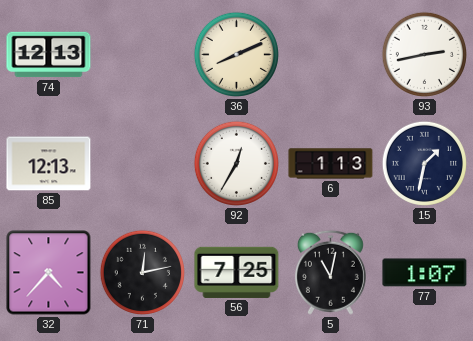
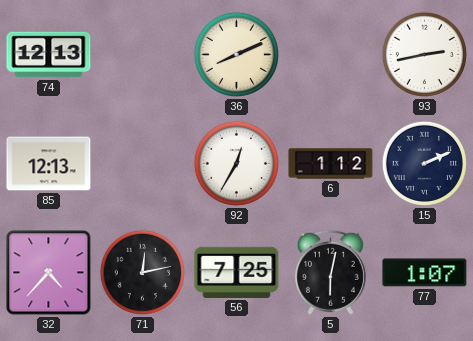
6: 1:13 -> 1:12
15: 1:32 -> 2:11
5: 11:02 -> 6:02
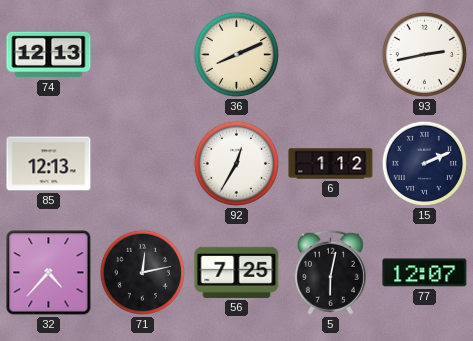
77: 1:07 -> 12:07
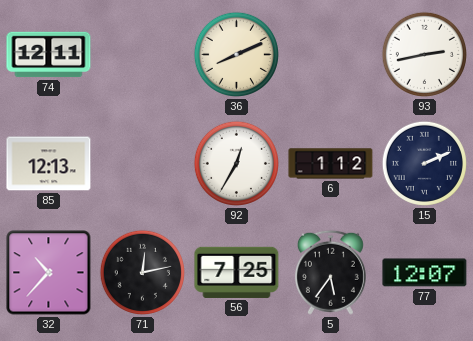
74: 12:13 -> 12:11
32: 4:37 -> 10:37
5: 6:02 -> 5:36
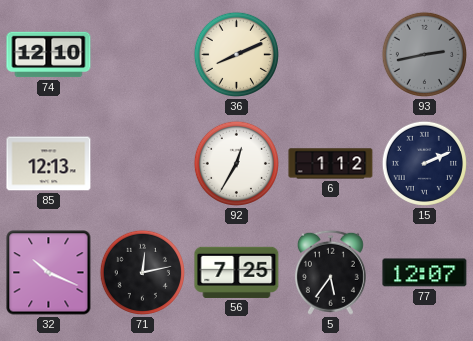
74: 12:11 -> 12:10
93 dial: white -> grey
32: 10:37 -> 10:19
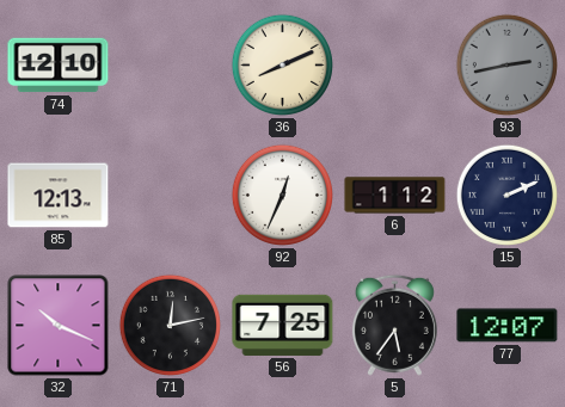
92: 12:35 -> 12:34
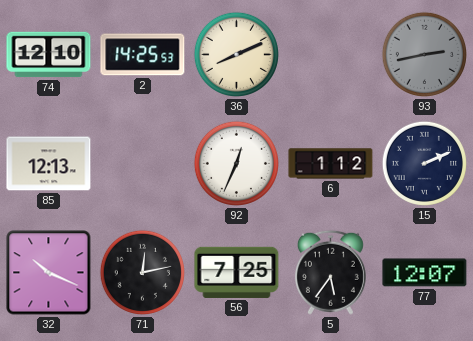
2: none -> 14:25
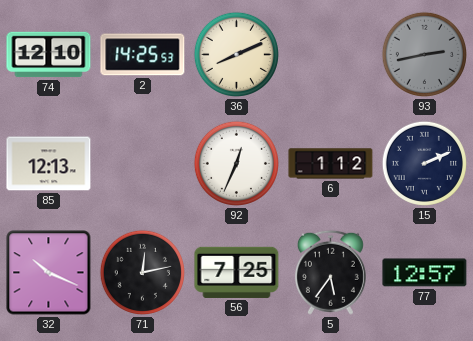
77: 12:07 -> 12:57
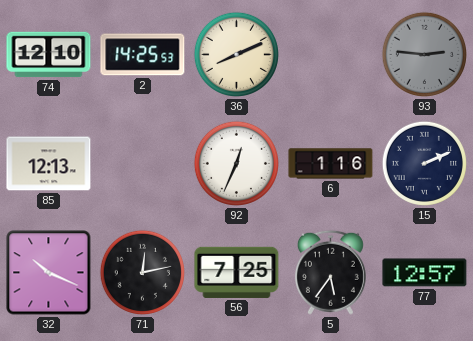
93: 2:43 -> 2:46
6: 1:12 -> 1:16
